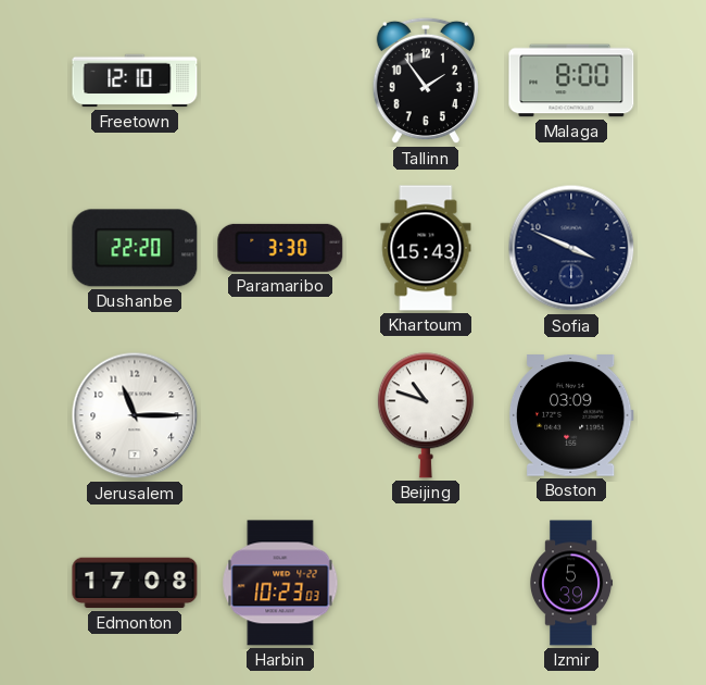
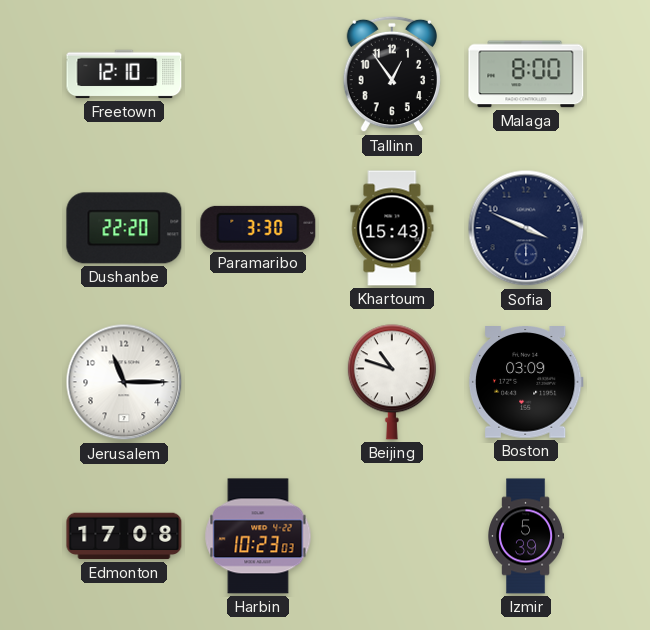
Tallinn: 1:54 -> 12:54
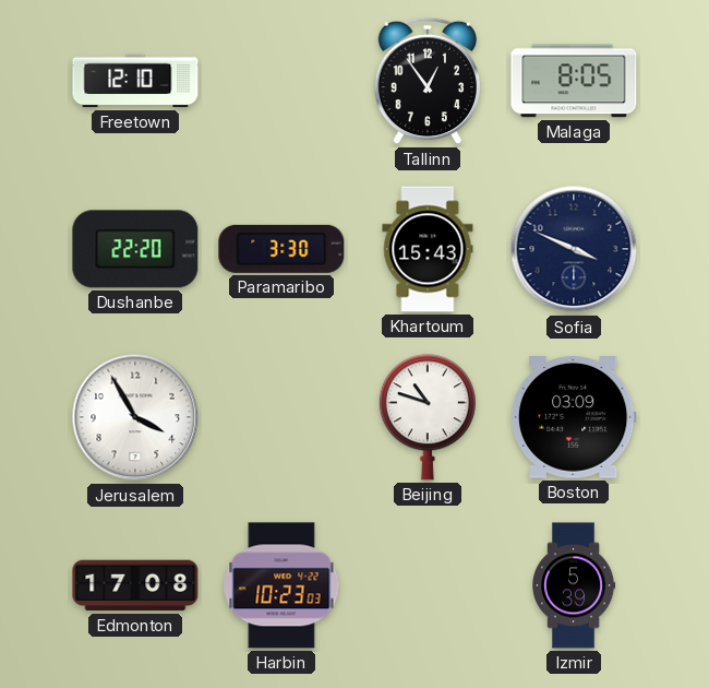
Malaga: 8:00 -> 8:05
Jerusalem: 11:15 -> 3:55
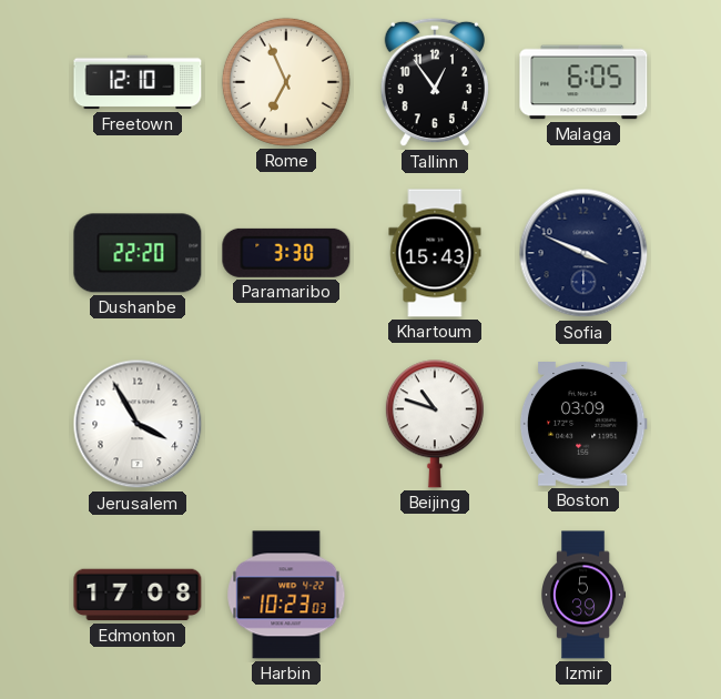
Rome: none -> 6:56
Malaga: 8:05 -> 6:05
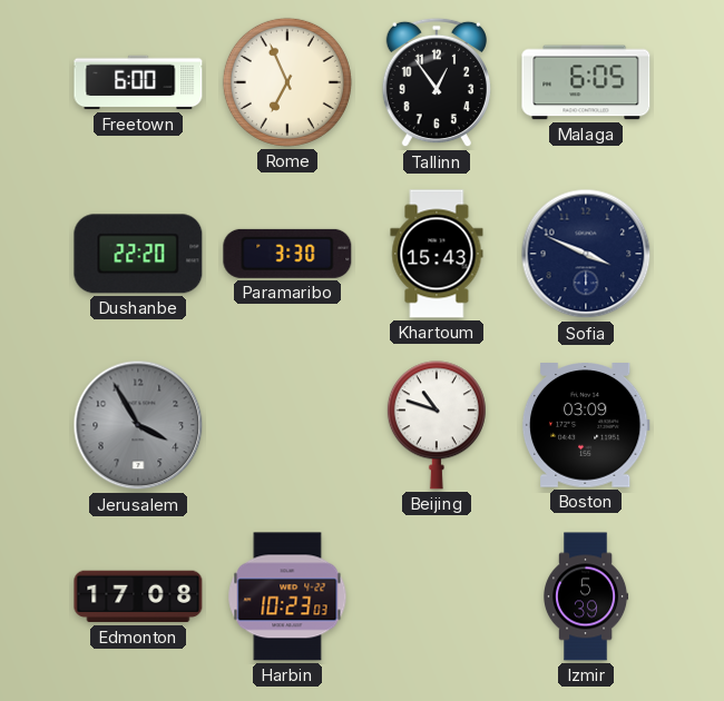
Freetown: 12:10 -> 6:00
Jerusalem dial: white -> grey
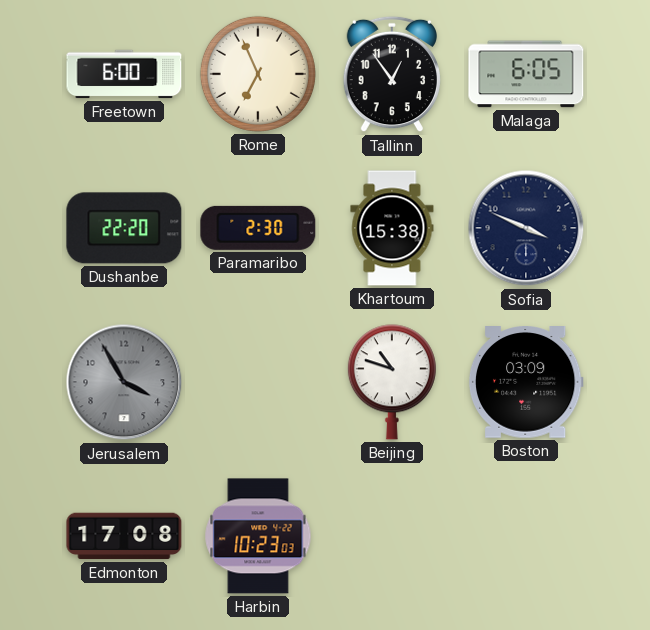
Paramaribo: 3:30 -> 2:30
Khartoum: 15:43 -> 15:38
Izmir: 5:39 -> none
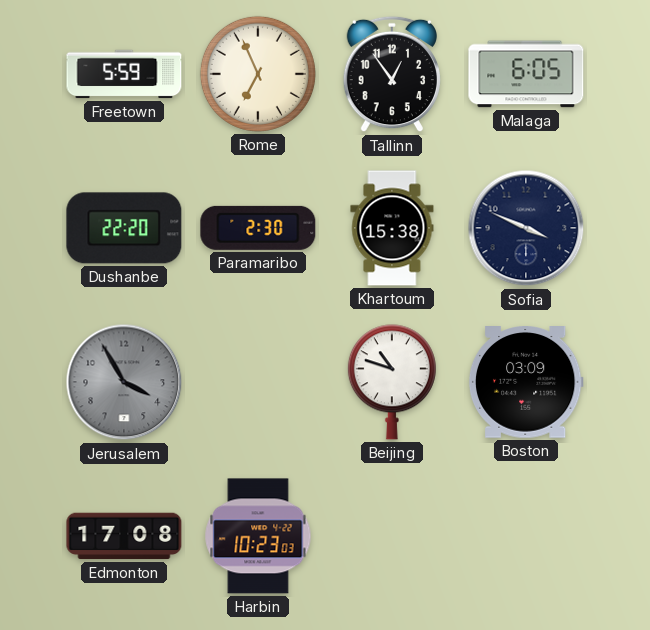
Freetown: 6:00 -> 5:59
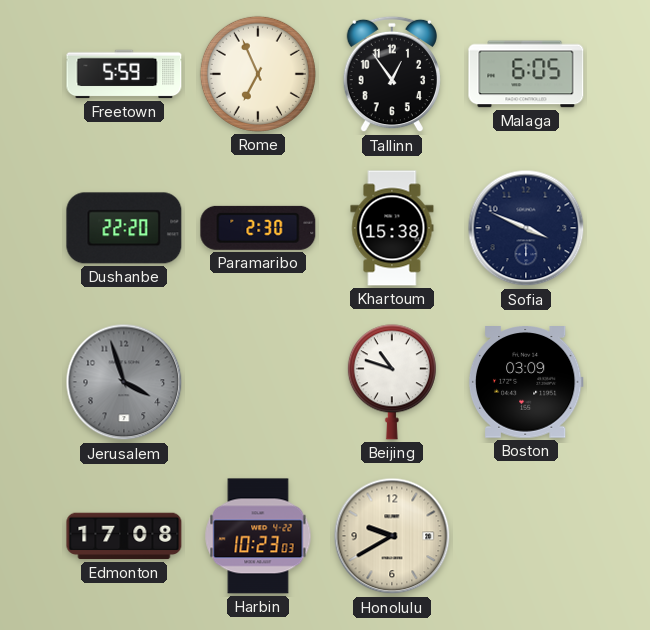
Jerusalem: 3:55 -> 3:57
Honolulu: none -> 9:40
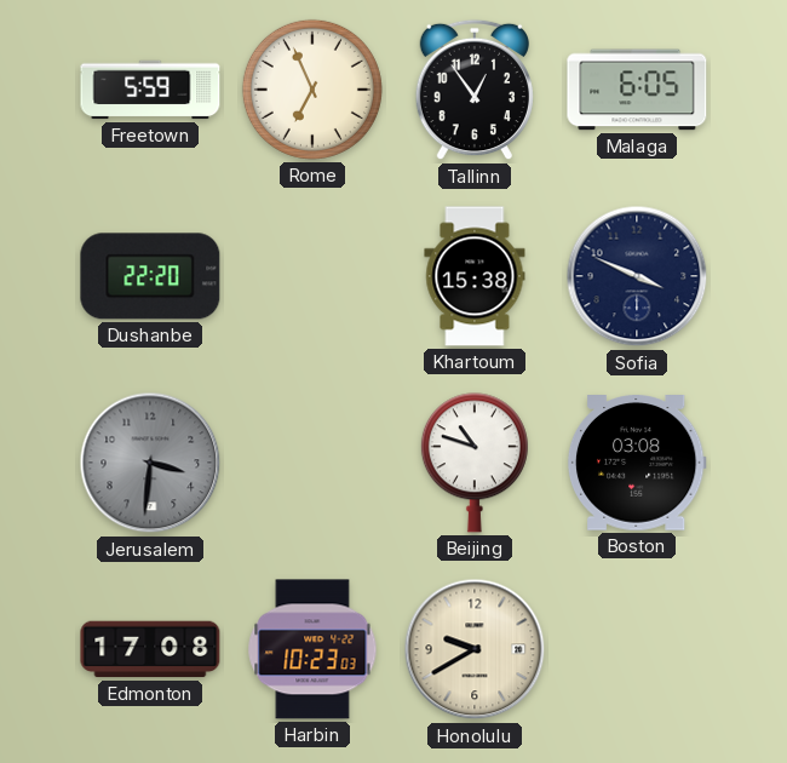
Paramaribo: 2:30 -> none
Jerusalem: 3:57 -> 3:31
Boston: 03:09 -> 03:08
